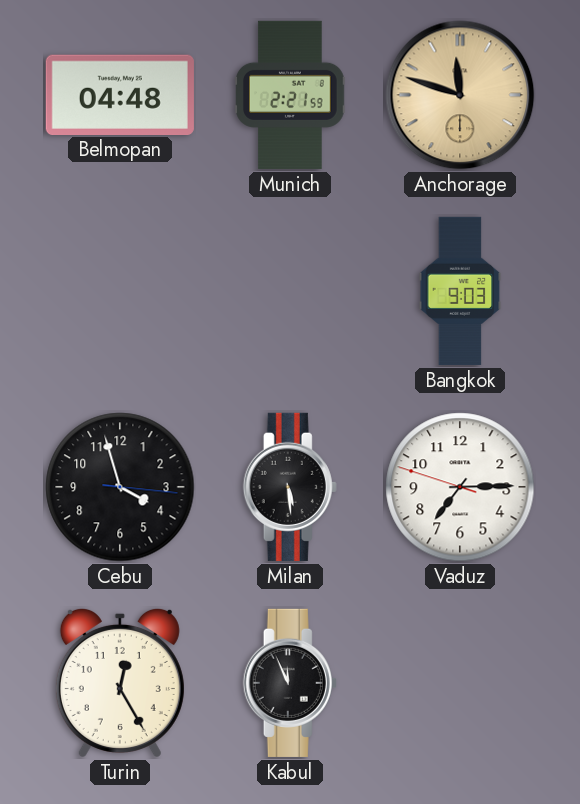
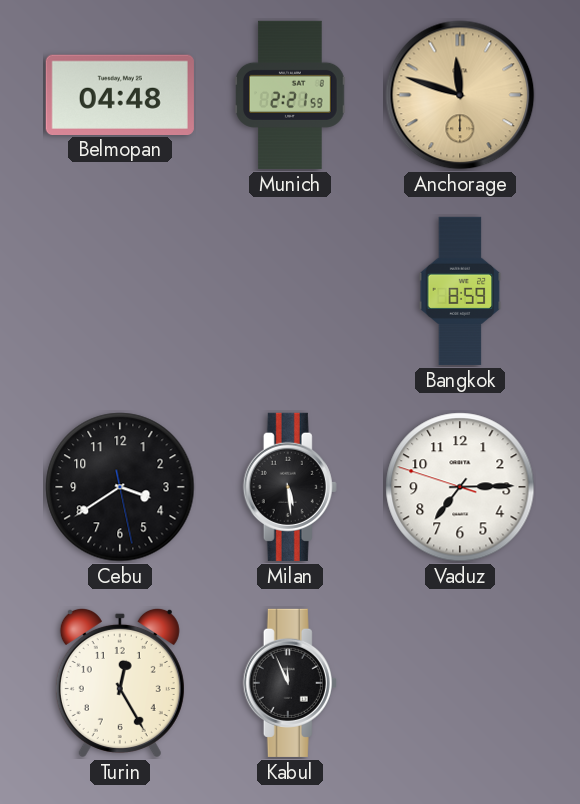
Bangkok: 9:03 -> 8:59
Cebu: 3:57 -> 3:39
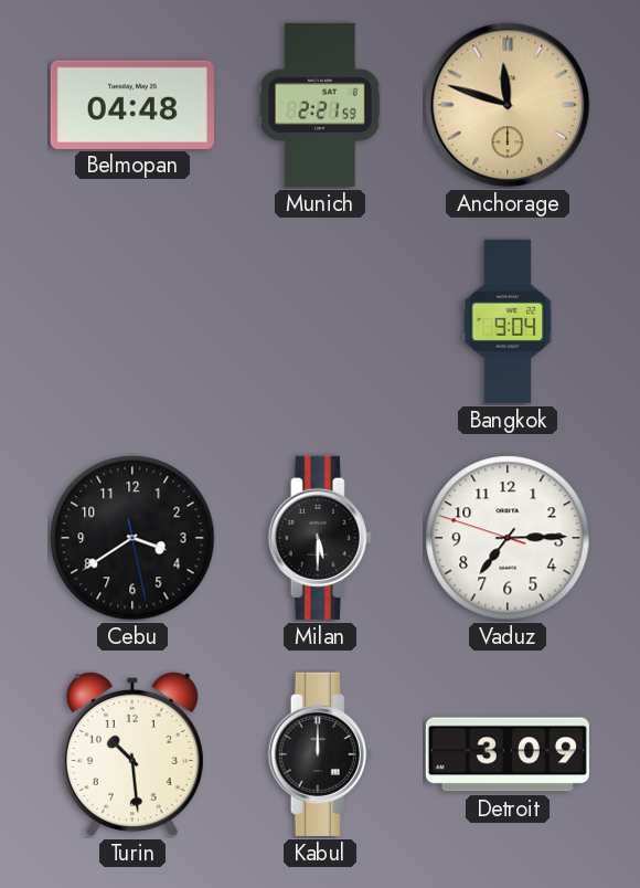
Bangkok: 8:59 -> 9:04
Milan: 5:29 -> 5:30
Turin: 12:25 -> 10:29
Kabul: 11:56 -> 12:00
Detroit: none -> 3:09
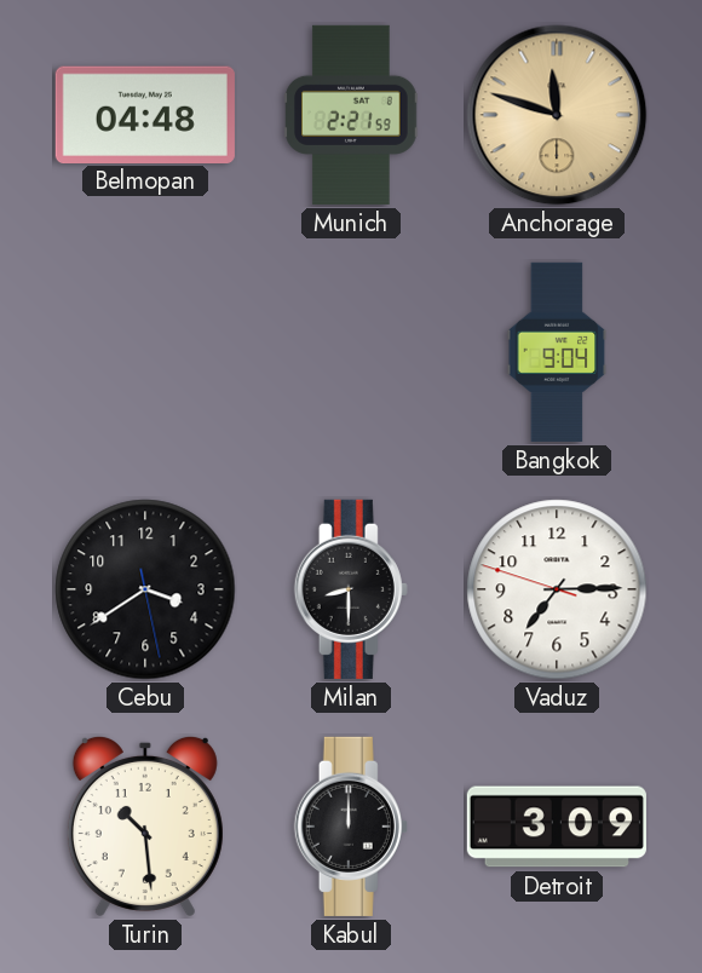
Milan: 5:30 -> 8:30
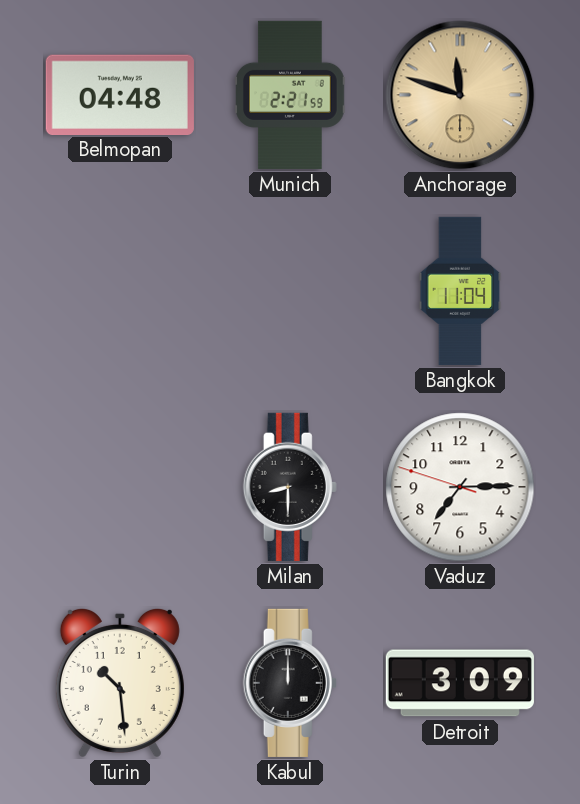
Bangkok: 9:04 -> 11:04
Cebu: 3:39 -> none
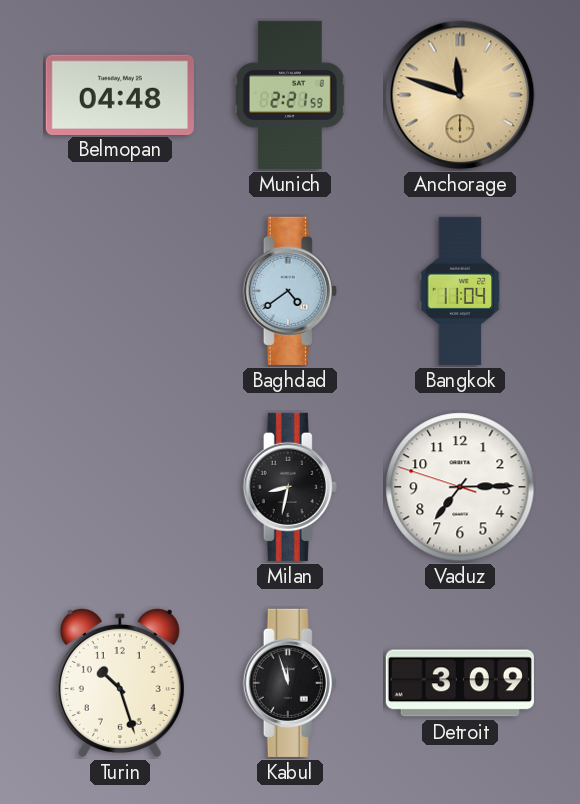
Baghdad: none -> 4:39
Milan: 8:30 -> 8:32
Turin: 10:29 -> 10:27
Kabul: 12:00 -> 11:57
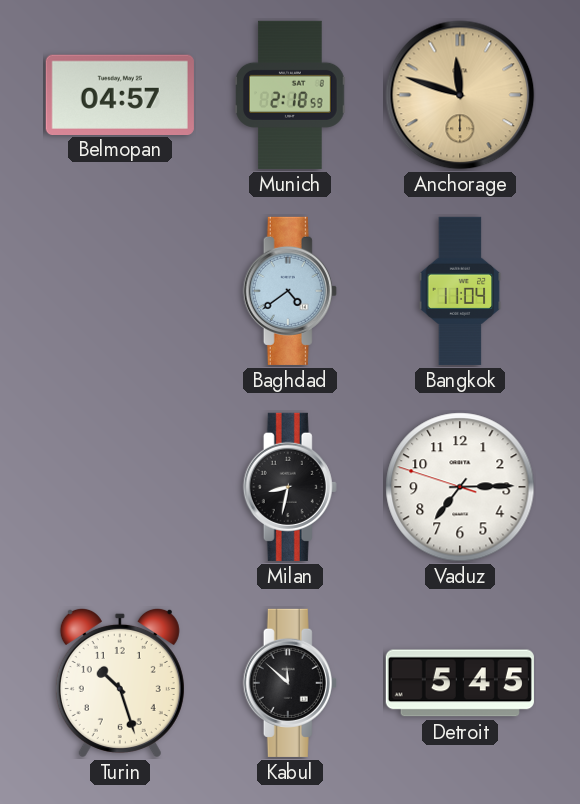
Belmopan: 04:48 -> 04:57
Munich: 2:21 -> 2:18
Kabul: 11:57 -> 11:52
Detroit: 3:09 -> 5:45
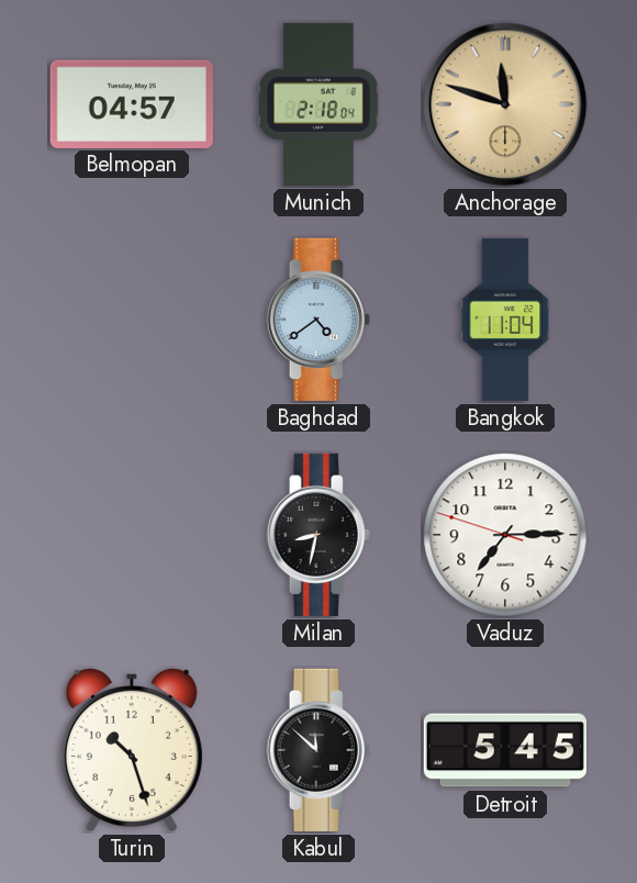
Munich: 2:18:59 -> 2:18:04
